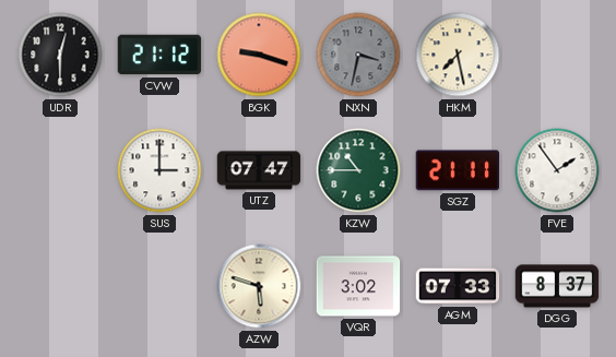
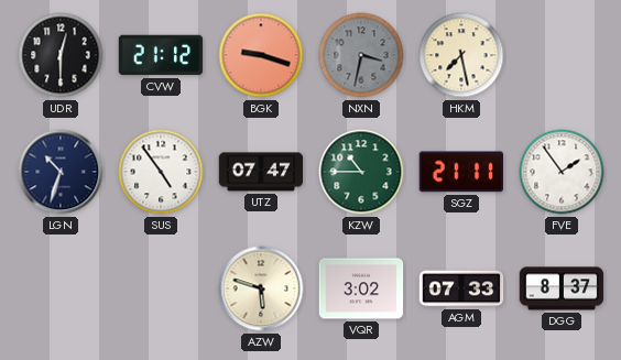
LGN: none -> 10:33
SUS: 3:00 -> 4:54
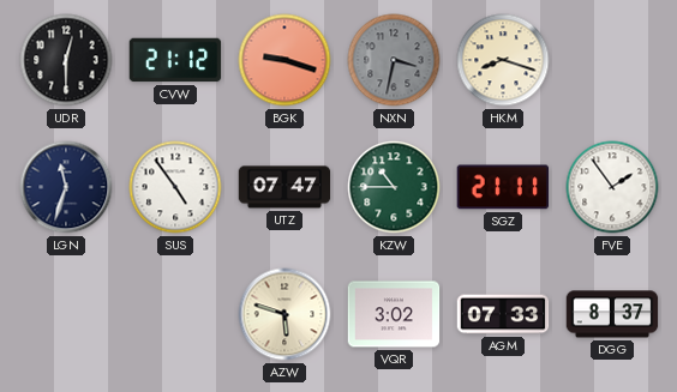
HKM: 7:28 -> 8:18
LGN: 10:33 -> 11:33
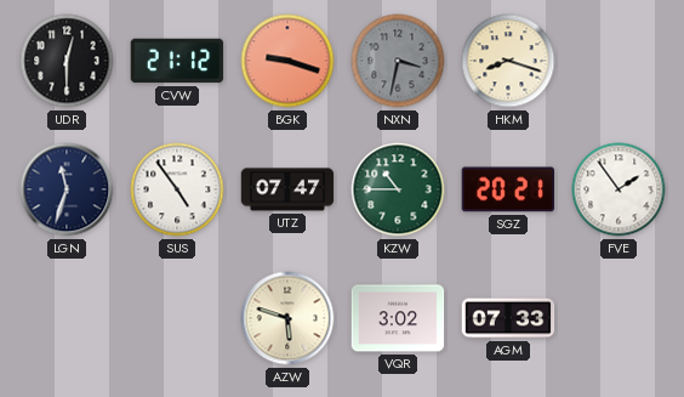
SGZ: 21:11 -> 20:21
DGG: 8:37 -> none
